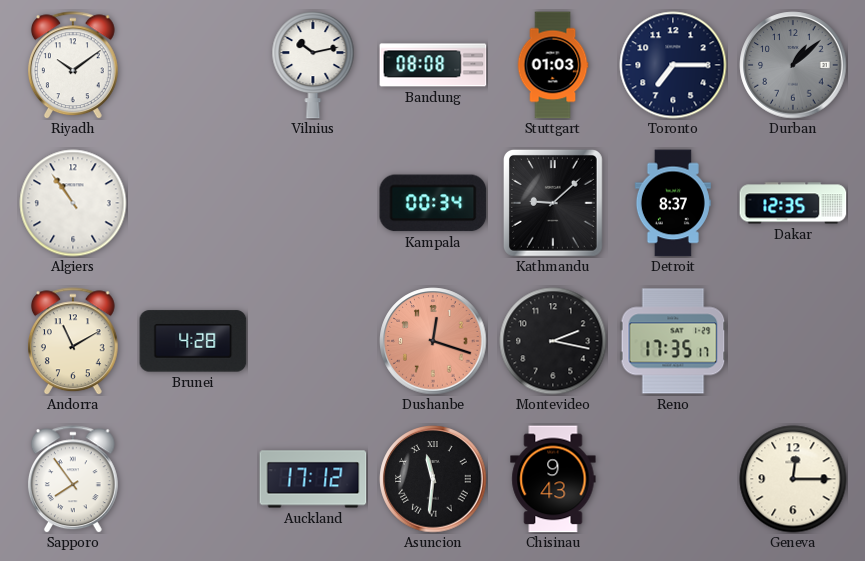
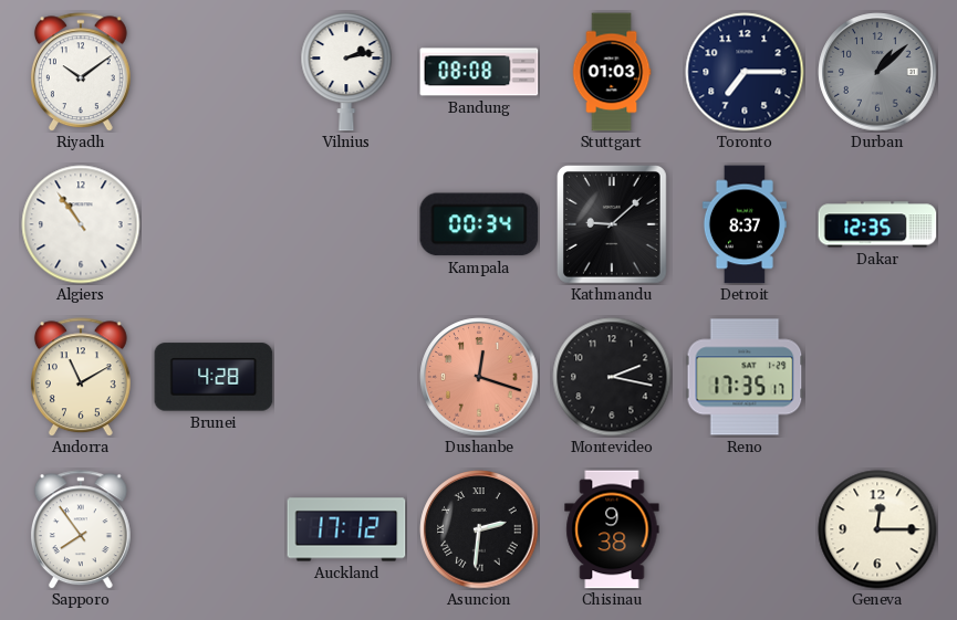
Vilnius: 10:13 -> 2:13
Asuncion: 11:31 -> 2:31
Chisinau: 9:43 -> 9:38
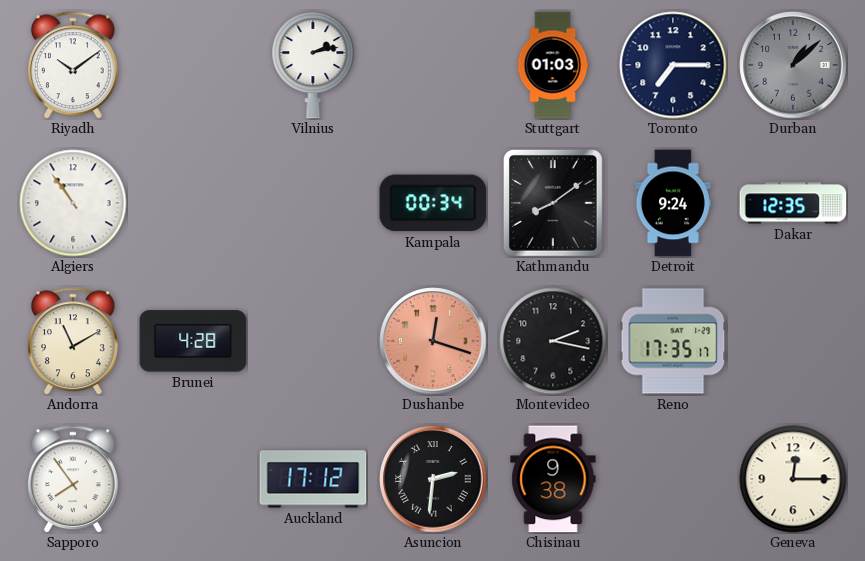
Bandung: 08:08 -> none
Kathmandu: 9:08 -> 8:09
Detroit: 8:37 -> 9:24
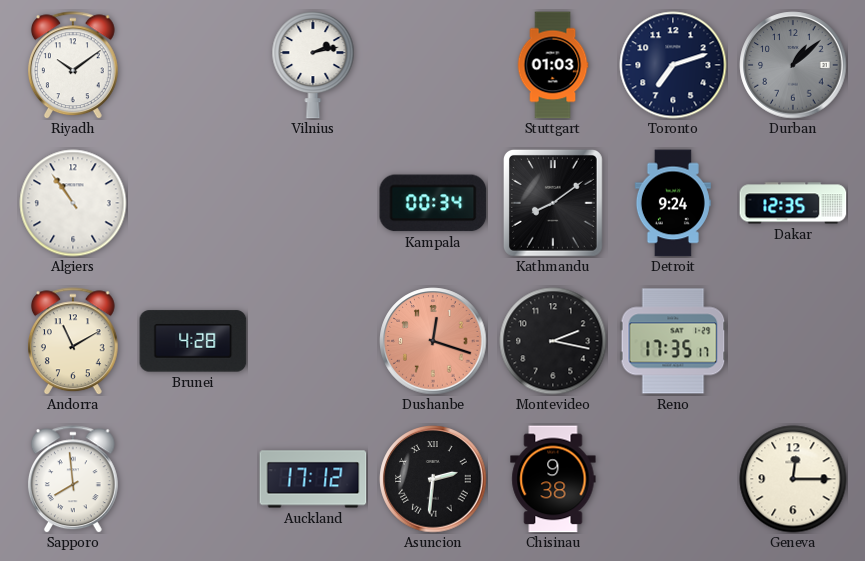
Toronto: 7:15 -> 7:12
Sapporo: 7:54 -> 7:59
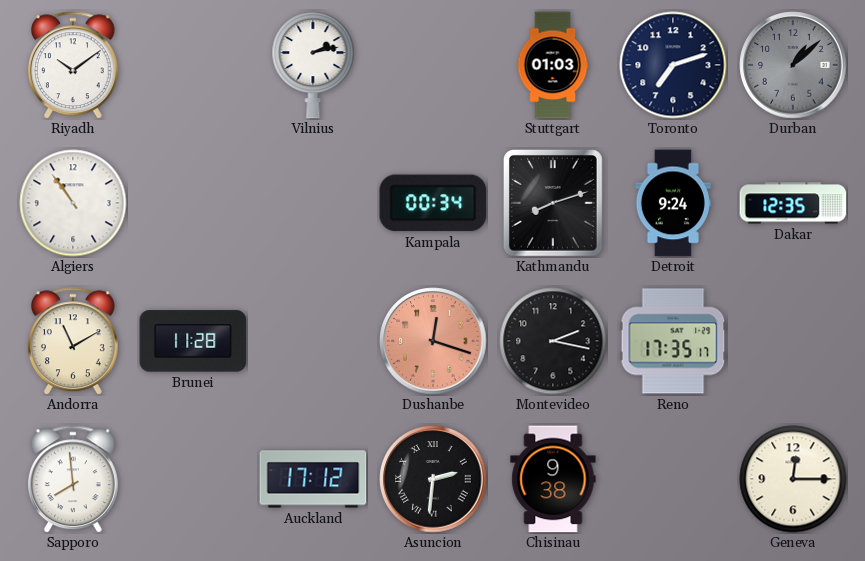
Kathmandu: 8:09 -> 8:12
Brunei: 4:28 -> 11:28
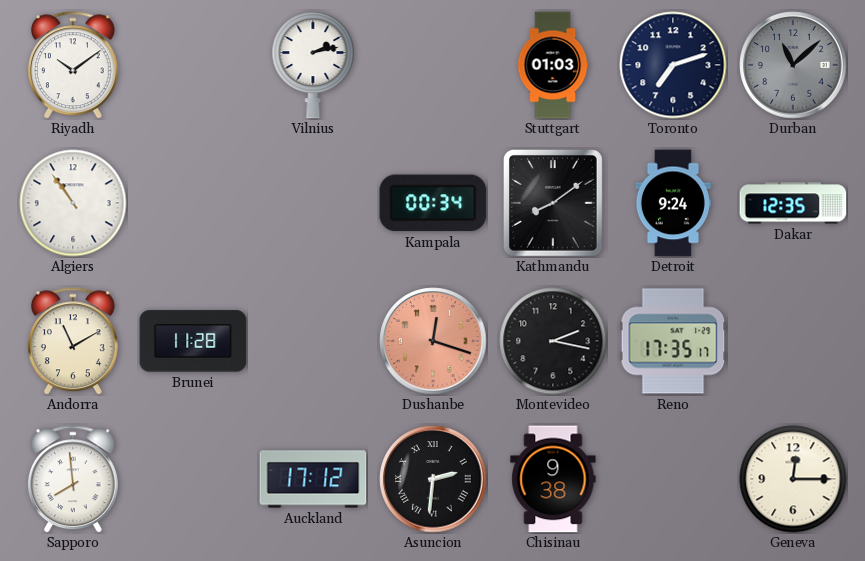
Durban: 1:08 -> 11:08
Kathmandu: 8:12 -> 8:09
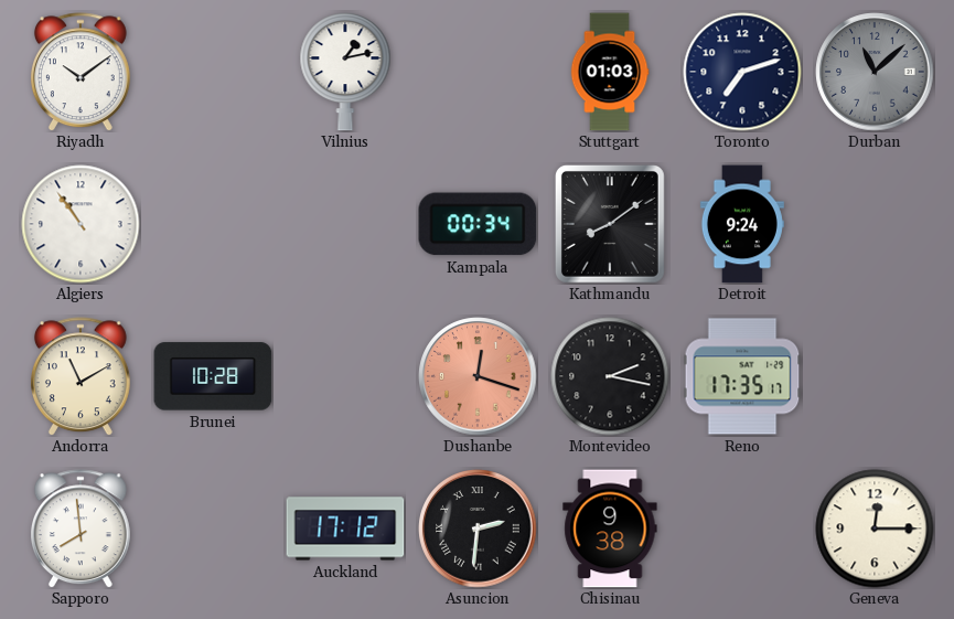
Vilnius: 2:13 -> 1:13
Dakar: 12:35 -> none
Brunei: 11:28 -> 10:28
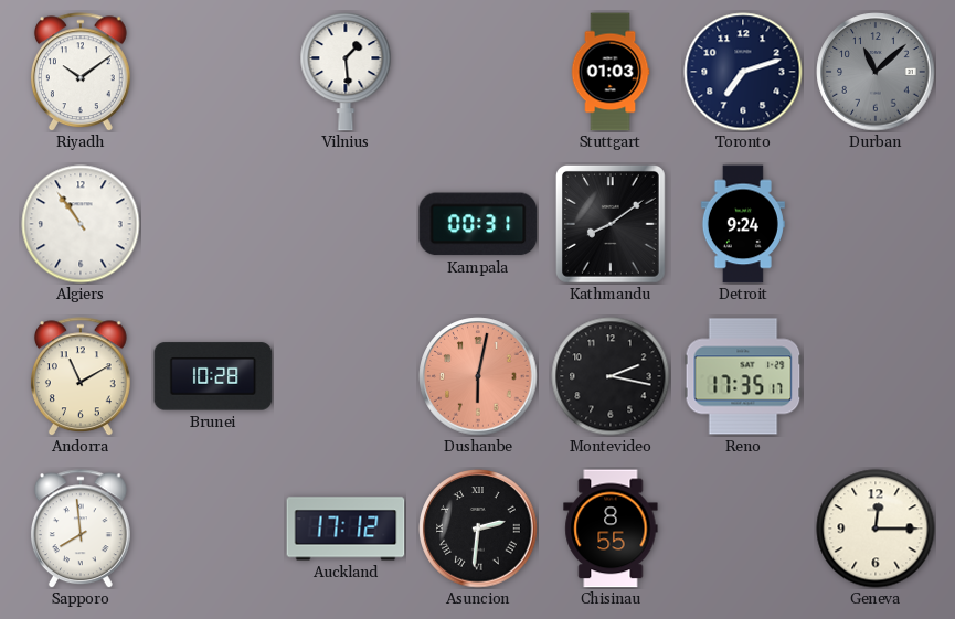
Vilnius: 1:13 -> 1:29
Kampala: 00:34 -> 00:31
Dushanbe: 12:18 -> 6:02
Chisinau: 9:38 -> 8:55
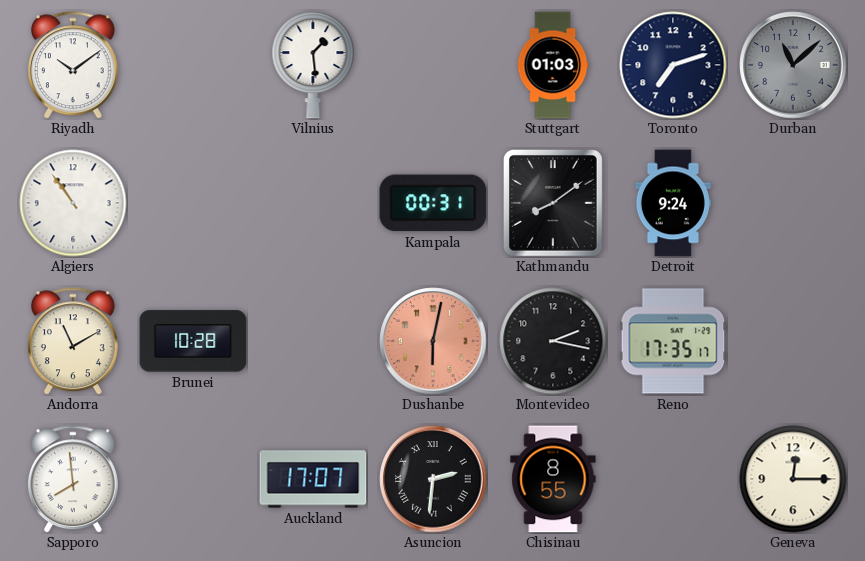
Auckland: 17:12 -> 17:07
